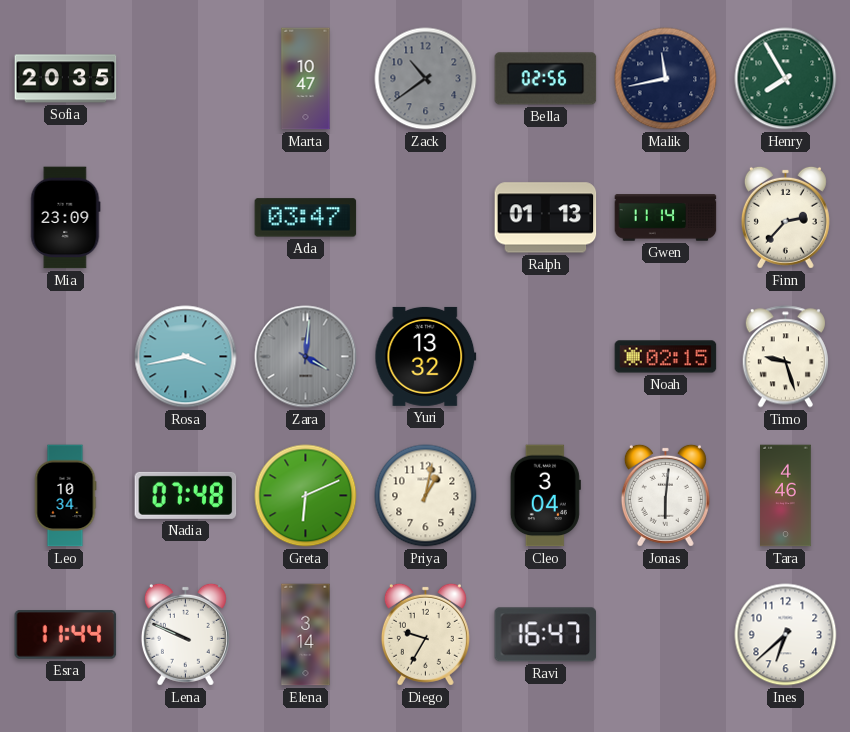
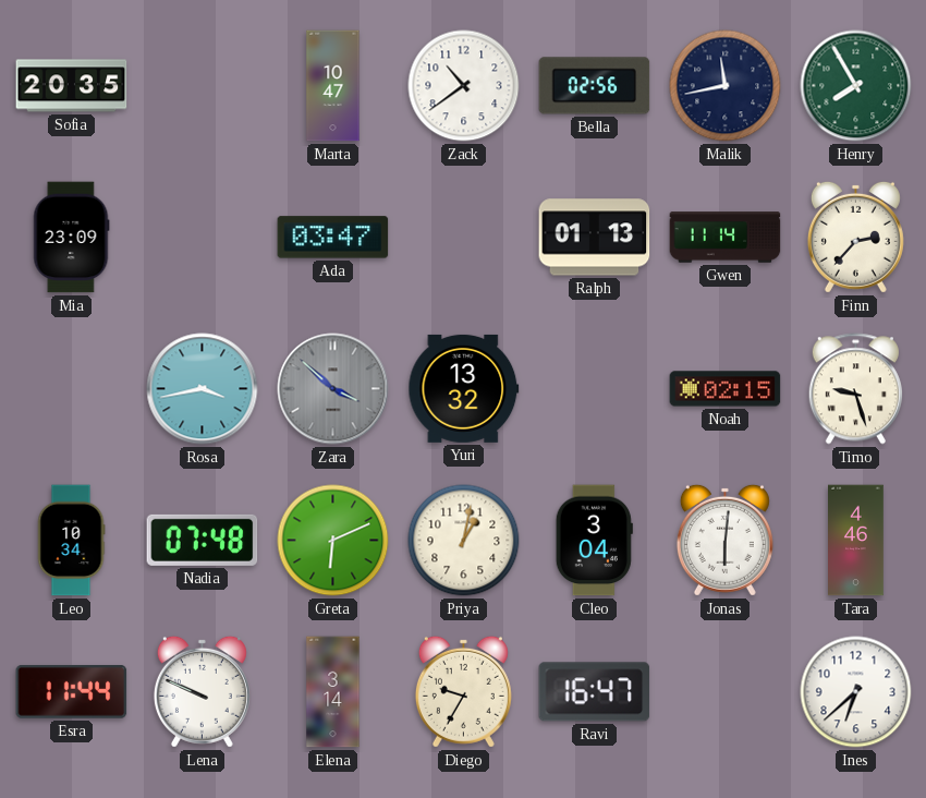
Zack dial: grey -> white
Zara: 4:01 -> 3:52
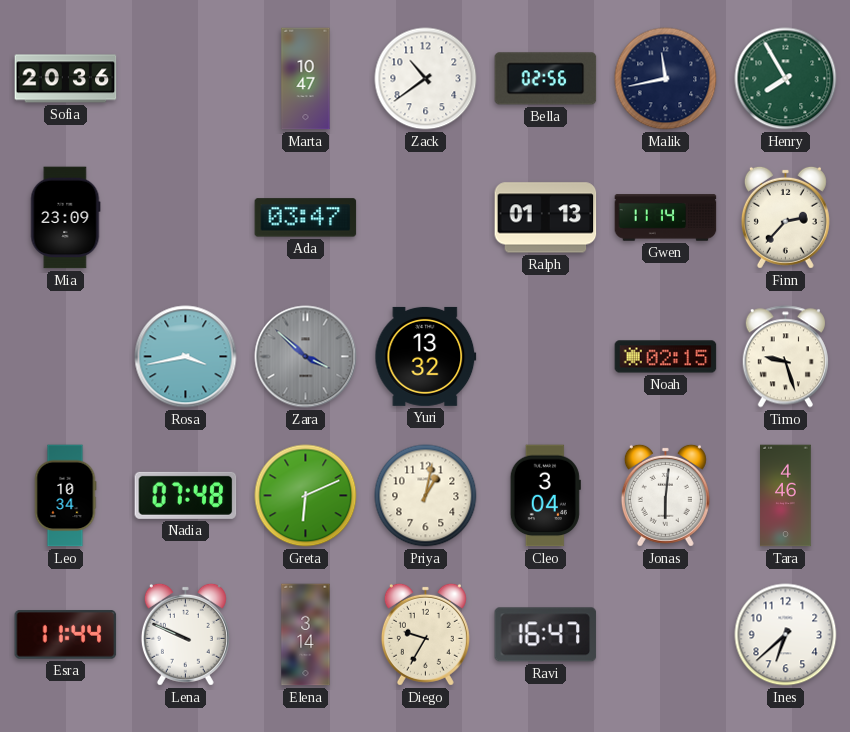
Sofia: 20:35 -> 20:36
